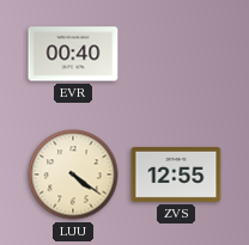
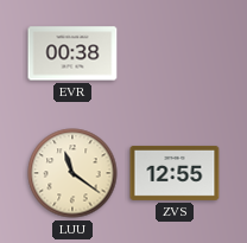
EVR: 00:40 -> 00:38
LUU: 4:21 -> 11:21
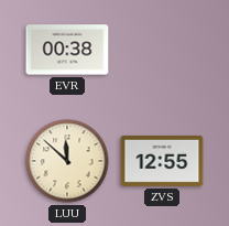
LUU: 11:21 -> 11:52
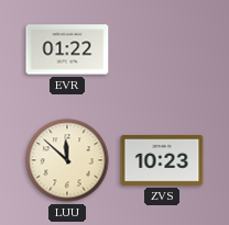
EVR: 00:38 -> 01:22
ZVS: 12:55 -> 10:23
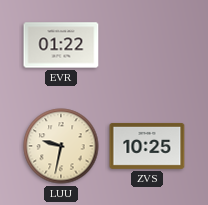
LUU: 11:52 -> 9:32
ZVS: 10:23 -> 10:25
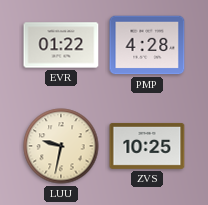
PMP: none -> 4:28
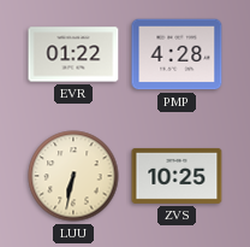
LUU: 9:32 -> 6:32
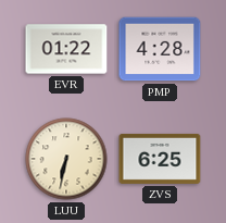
ZVS: 10:25 -> 6:25
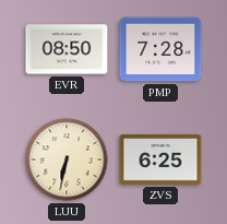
EVR: 01:22 -> 08:50
PMP: 4:28 -> 7:28
